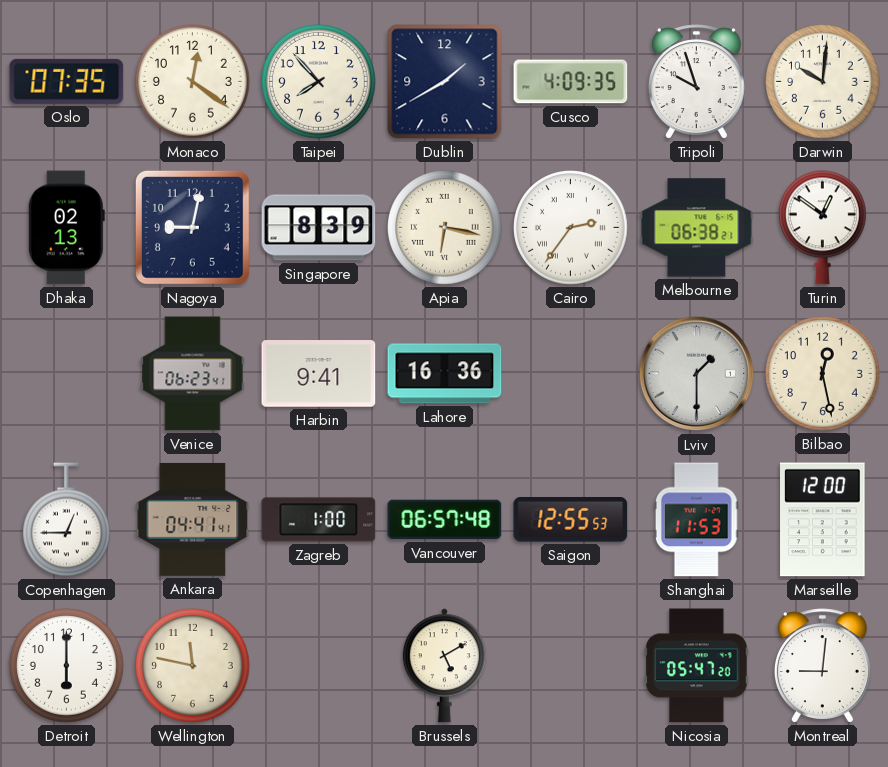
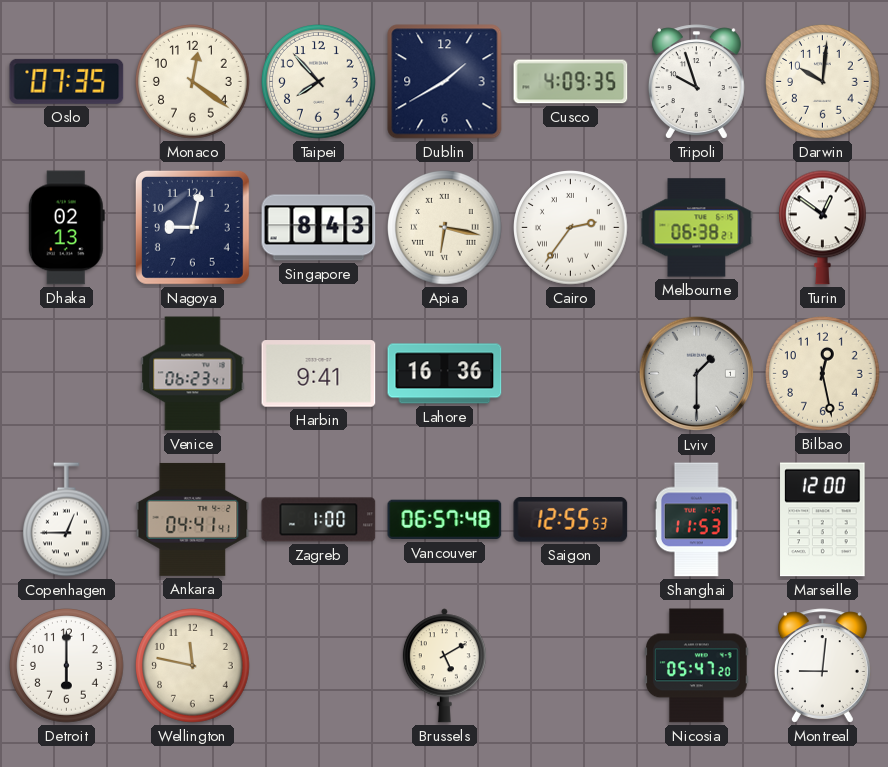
Singapore: 8:39 -> 8:43
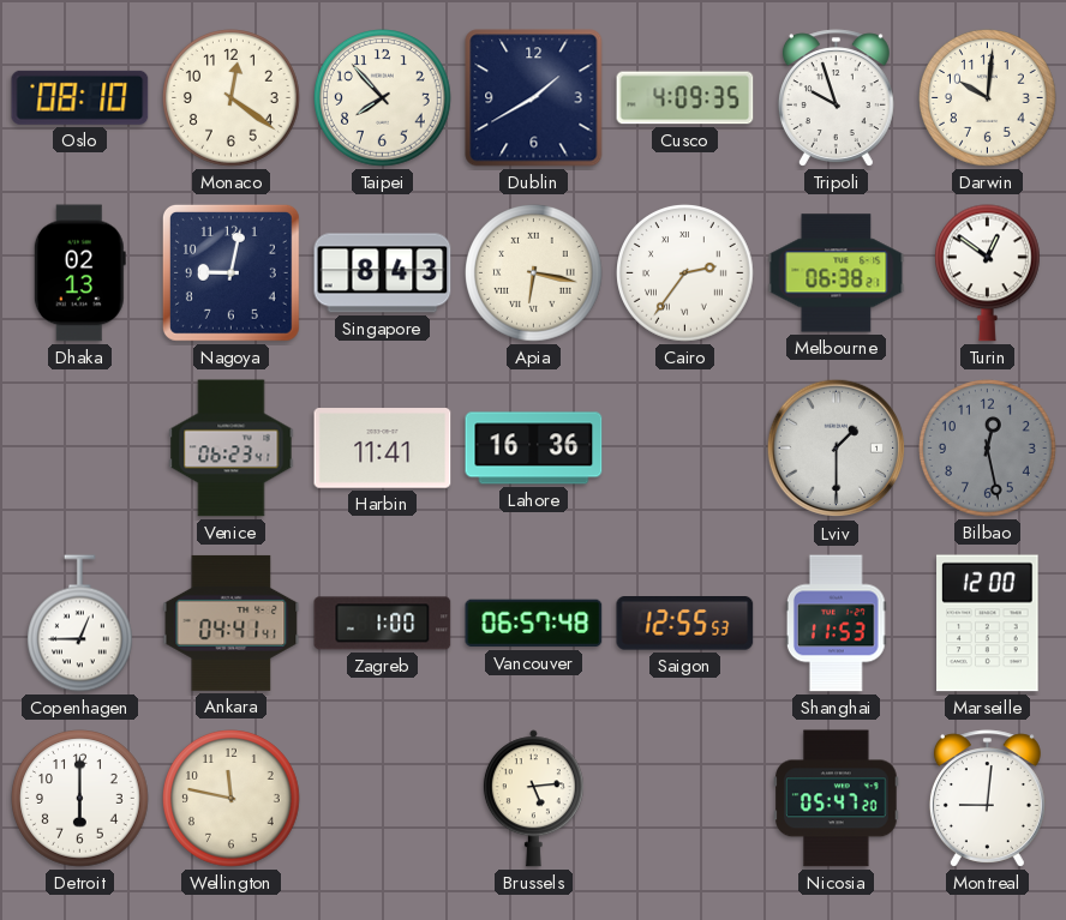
Oslo: 07:35 -> 08:10
Harbin: 9:41 -> 11:41
Bilbao dial: cream -> grey
Brussels: 5:10 -> 5:14
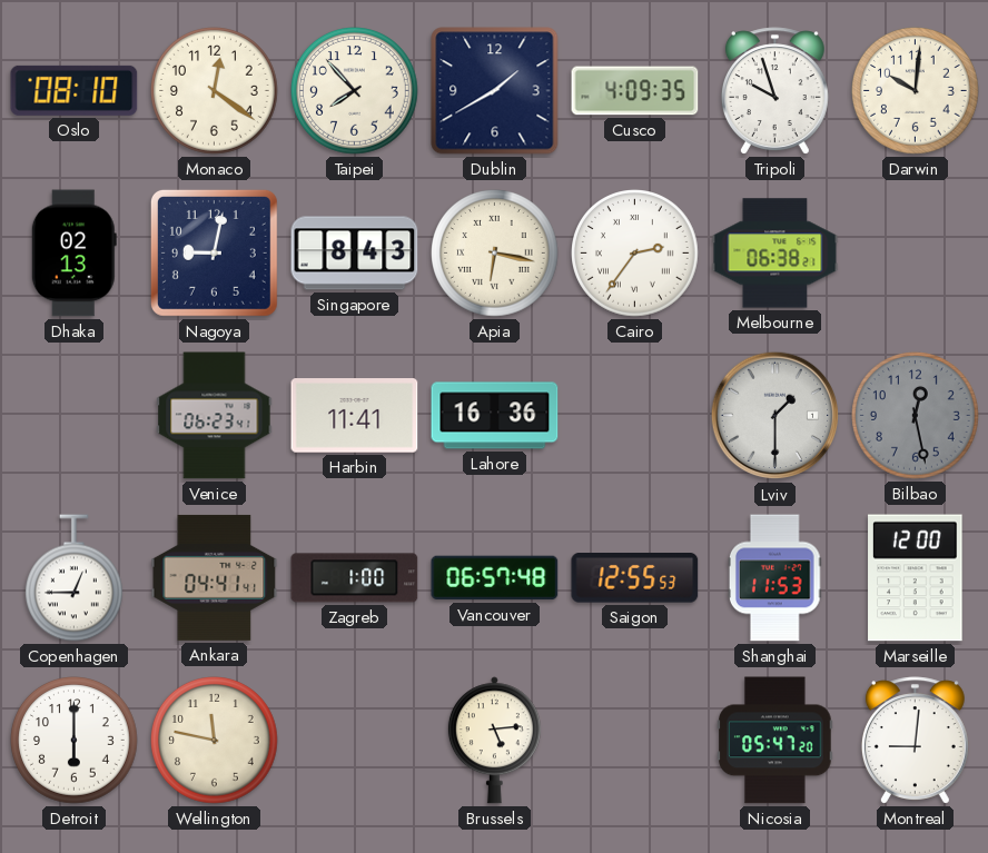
Turin: 12:51 -> none
